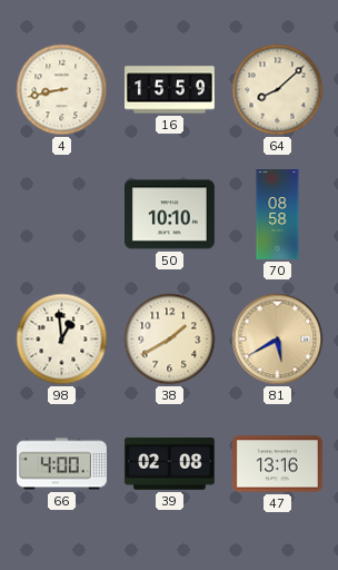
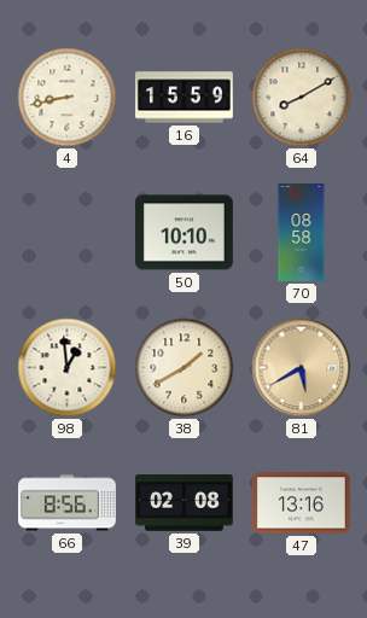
64: 8:08 -> 8:10
66: 4:00 -> 8:56
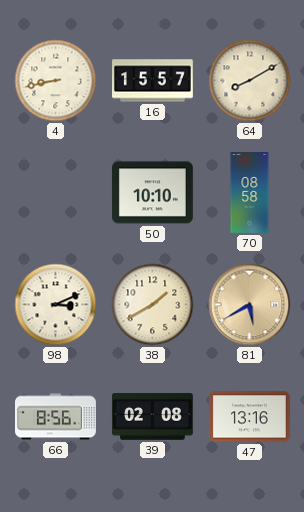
16: 15:59 -> 15:57
98: 12:59 -> 3:11
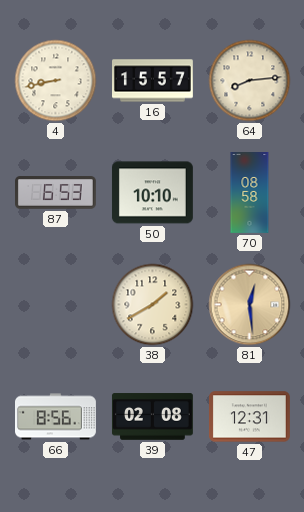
64: 8:10 -> 8:14
87: none -> 6:53
98: 3:11 -> none
81: 5:40 -> 12:29
47: 13:16 -> 12:31
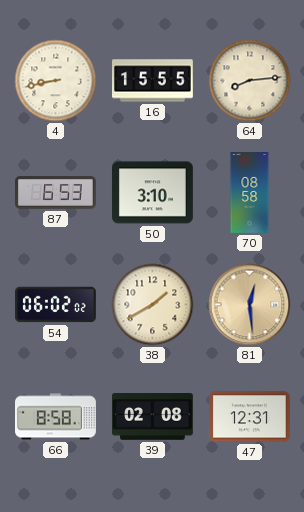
16: 15:57 -> 15:55
50: 10:10 -> 3:10
54: none -> 06:02
66: 8:56 -> 8:58
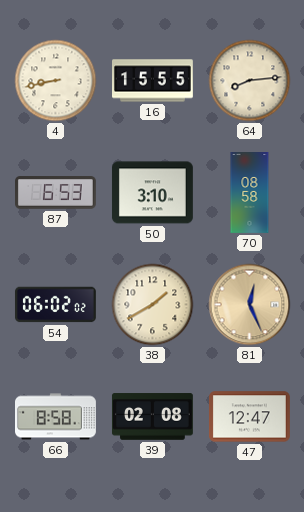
81: 12:29 -> 12:26
47: 12:31 -> 12:47
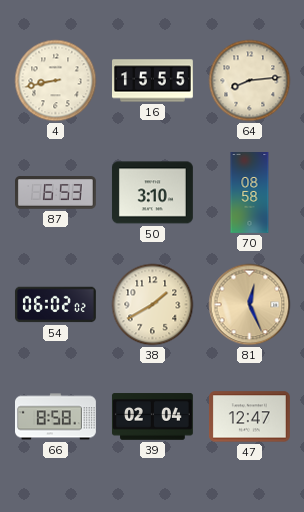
39: 02:08 -> 02:04
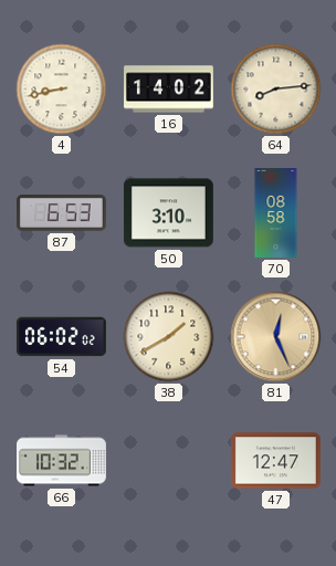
16: 15:55 -> 14:02
66: 8:58 -> 10:32
39: 02:04 -> none
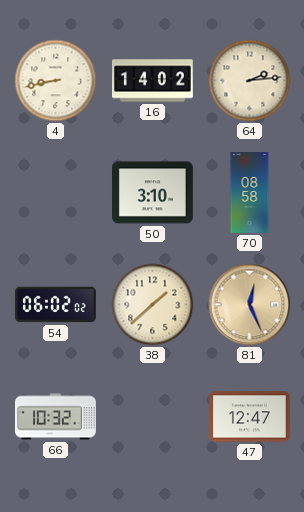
64: 8:14 -> 2:14
87: 6:53 -> none
38: 1:40 -> 1:38
